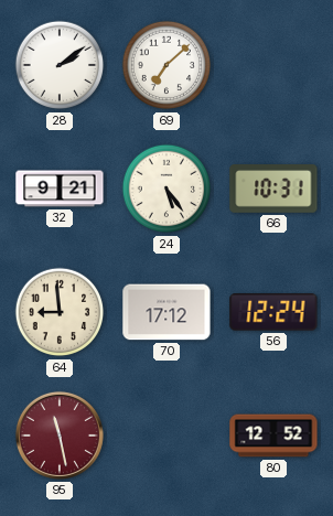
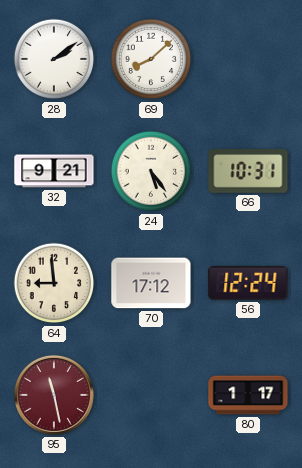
69: 7:08 -> 8:08
80: 12:52 -> 1:17
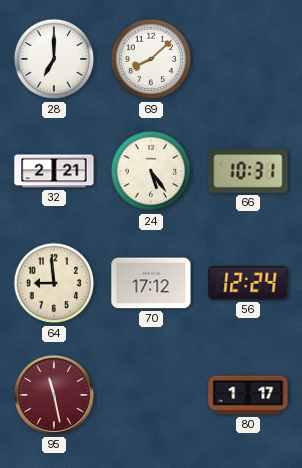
28: 2:09 -> 7:00
32: 9:21 -> 2:21
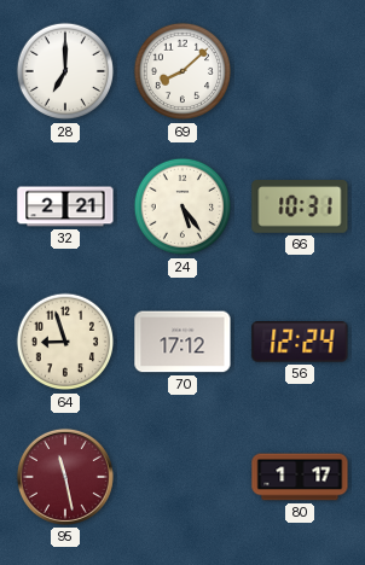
64: 8:59 -> 8:57
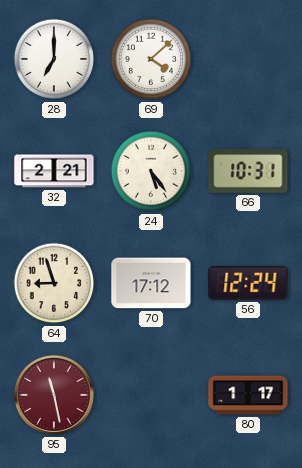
69: 8:08 -> 4:08
